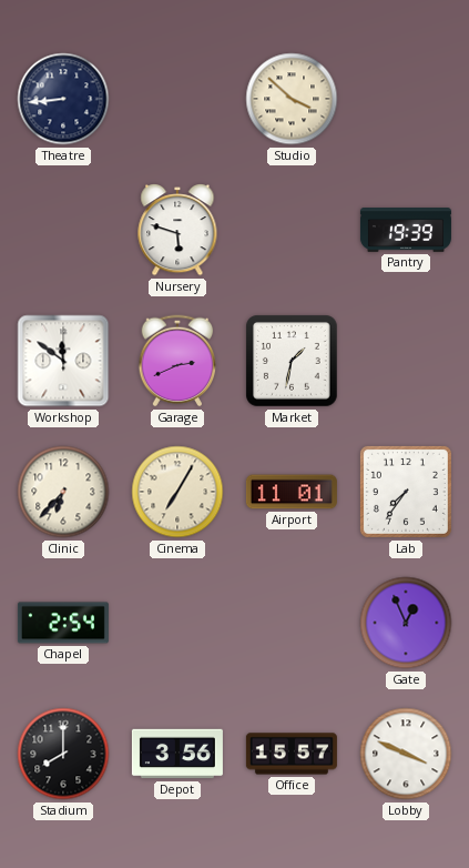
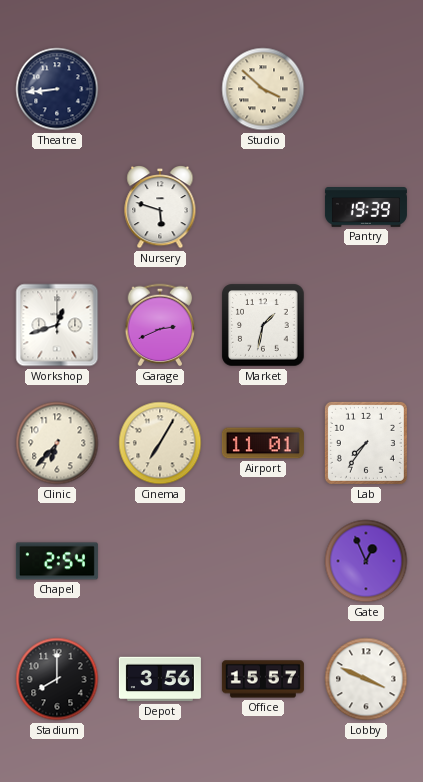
Workshop: 11:51 -> 12:42
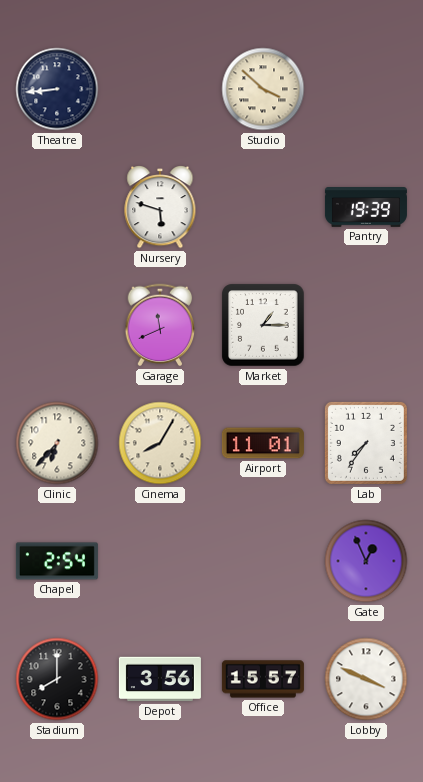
Workshop: 12:42 -> none
Garage: 2:41 -> 11:41
Market: 1:32 -> 1:15
Cinema: 7:05 -> 8:05
